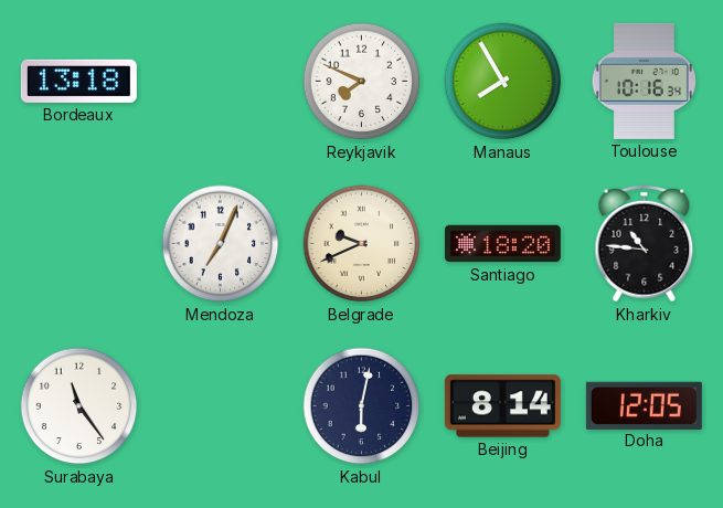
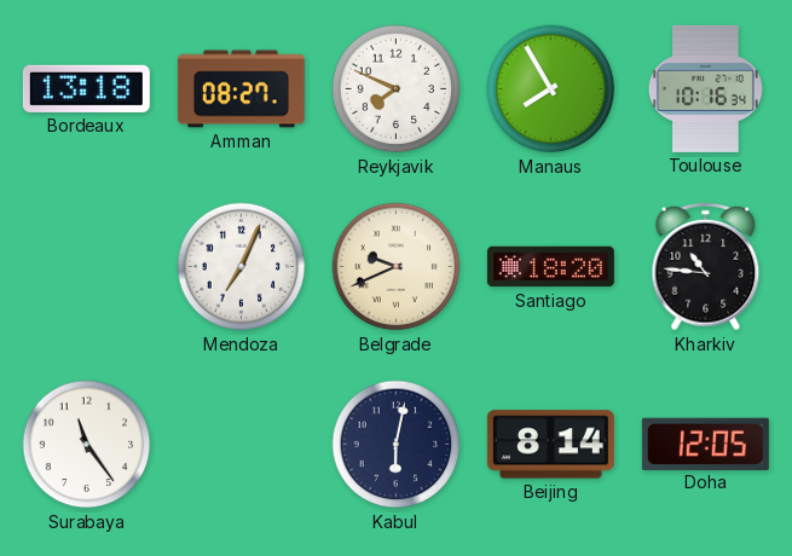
Amman: none -> 08:27
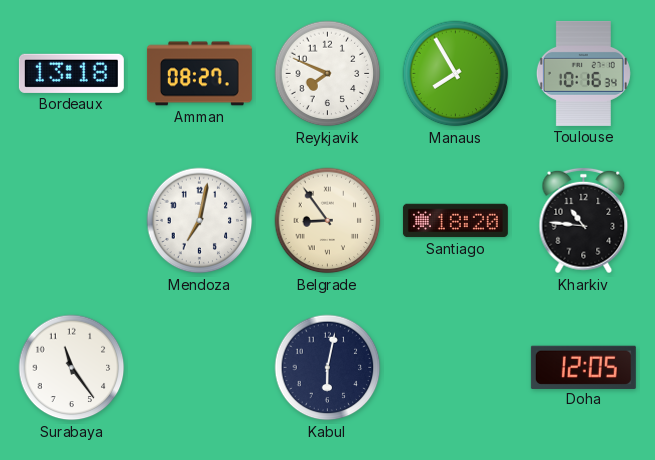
Mendoza: 7:04 -> 7:02
Belgrade: 9:41 -> 8:54
Beijing: 8:14 -> none
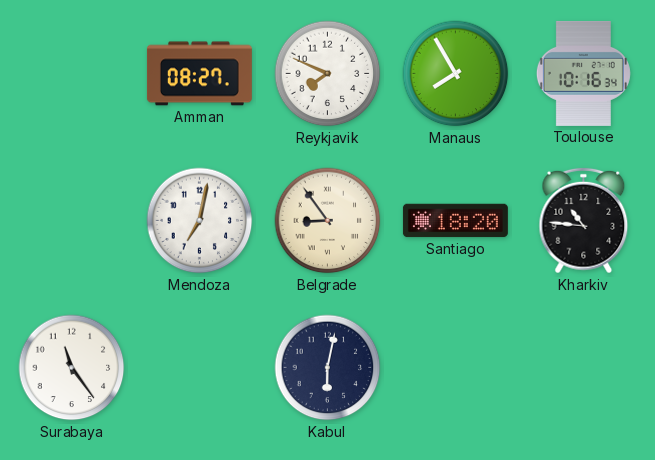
Bordeaux: 13:18 -> none
Doha: 12:05 -> none
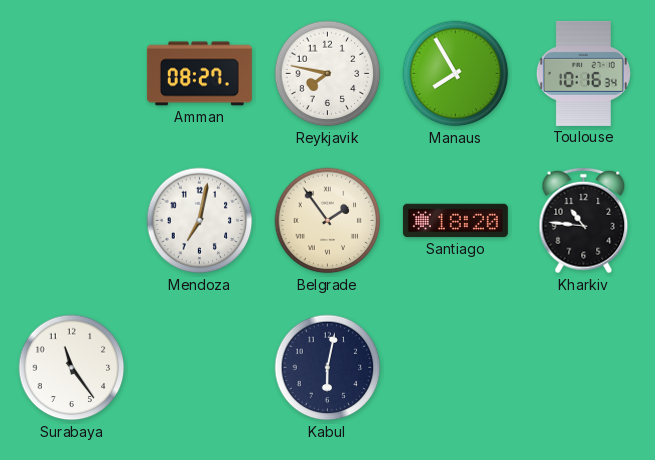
Reykjavik: 7:49 -> 7:47
Belgrade: 8:54 -> 1:54
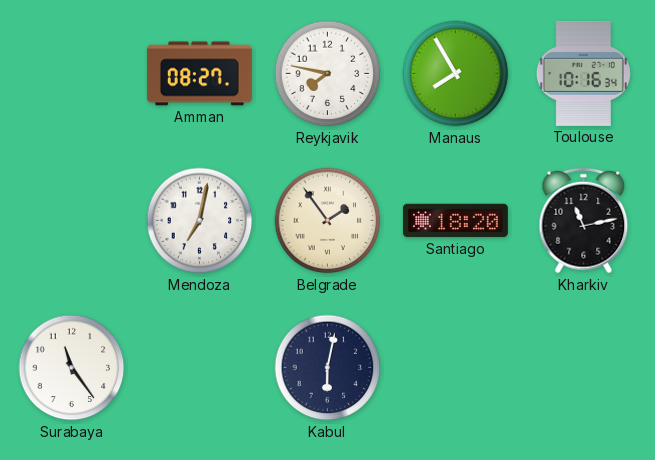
Kharkiv: 10:46 -> 11:13
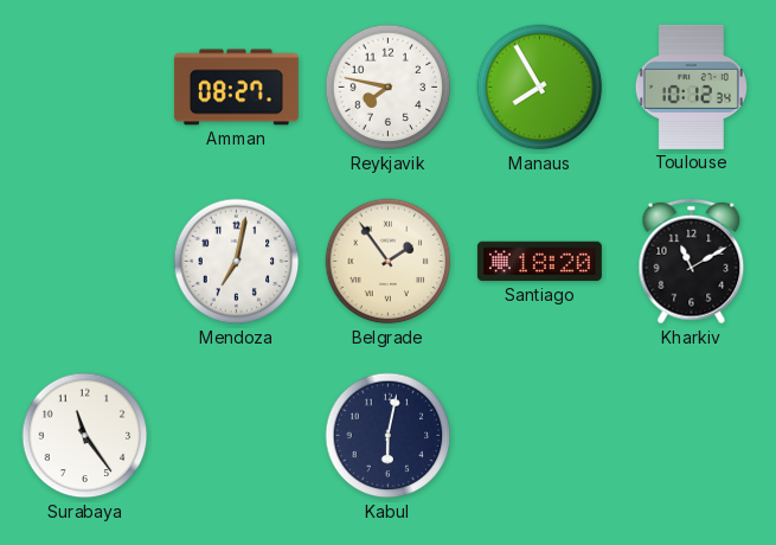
Toulouse: 10:16 -> 10:12
Kharkiv: 11:13 -> 11:10
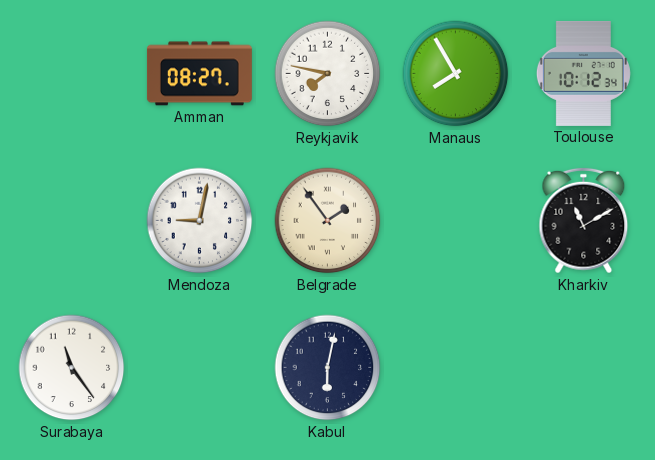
Mendoza: 7:02 -> 9:02
Santiago: 18:20 -> none
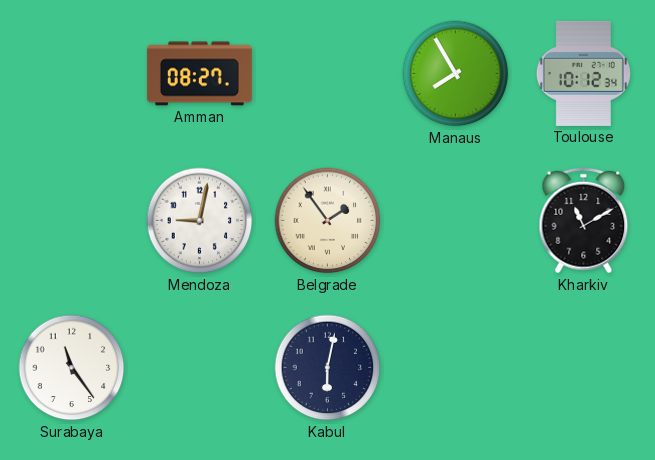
Reykjavik: 7:47 -> none
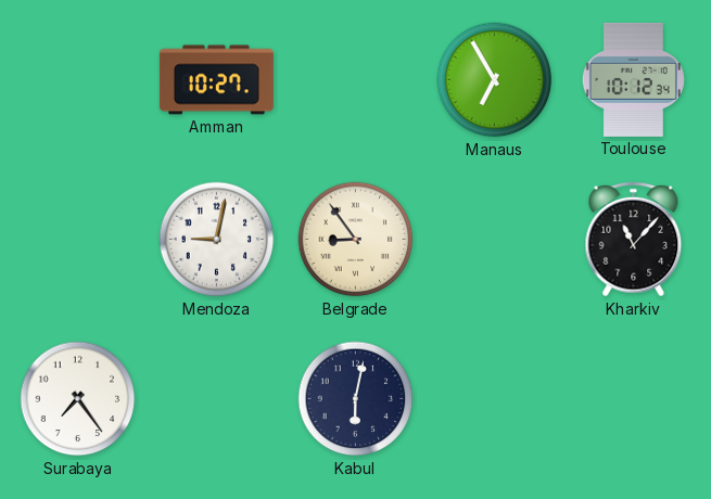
Amman: 08:27 -> 10:27
Manaus: 7:55 -> 6:55
Belgrade: 1:54 -> 8:54
Kharkiv: 11:10 -> 11:07
Surabaya: 11:24 -> 7:24
